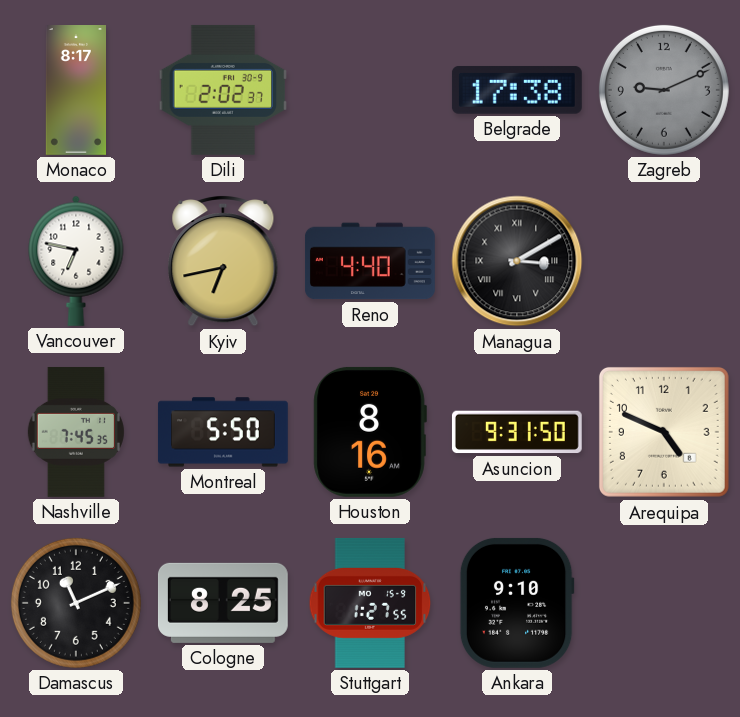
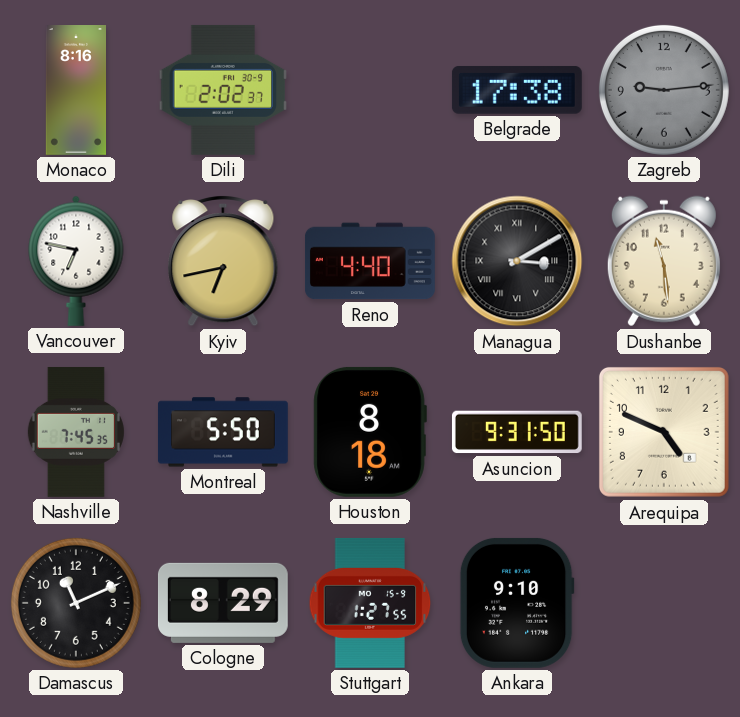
Monaco: 8:17 -> 8:16
Zagreb: 9:11 -> 9:14
Dushanbe: none -> 11:29
Houston: 8:16 -> 8:18
Cologne: 8:25 -> 8:29
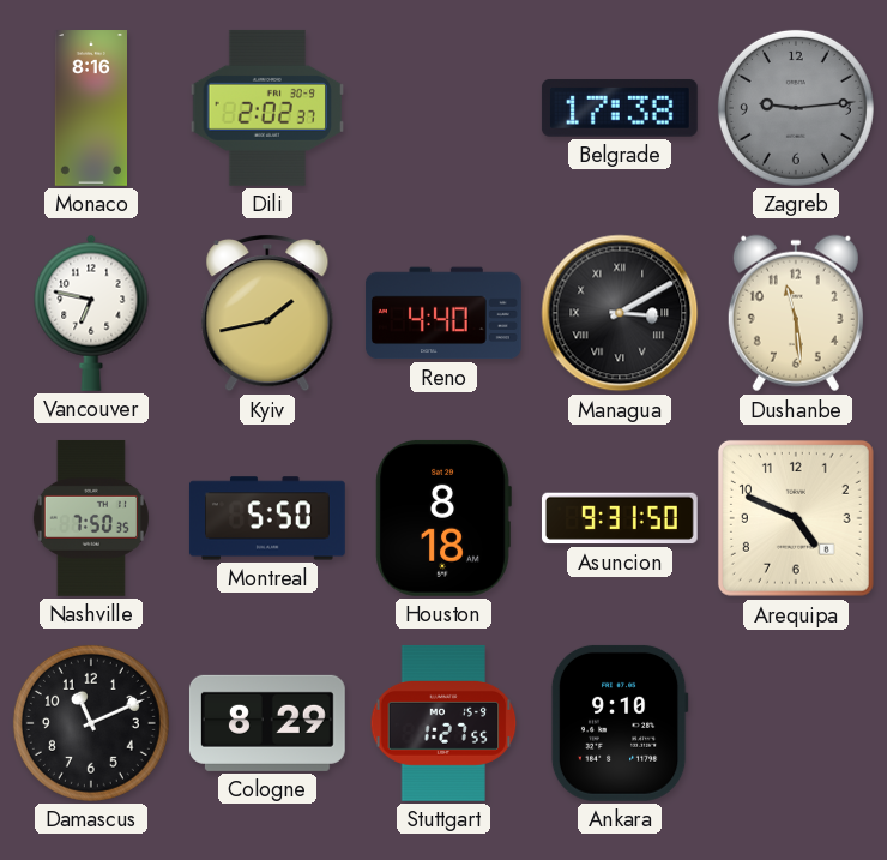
Kyiv: 6:43 -> 1:43
Nashville: 7:45 -> 7:50
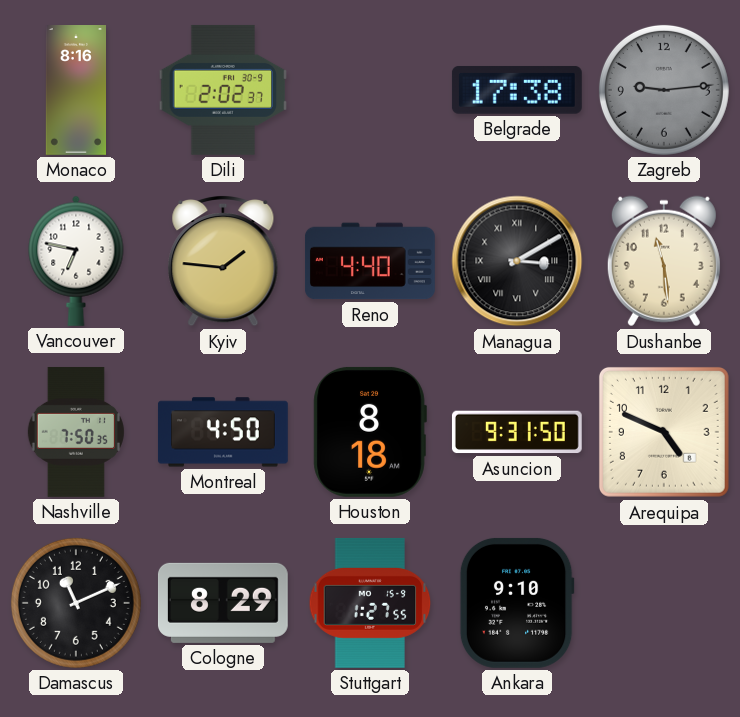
Kyiv: 1:43 -> 1:46
Montreal: 5:50 -> 4:50
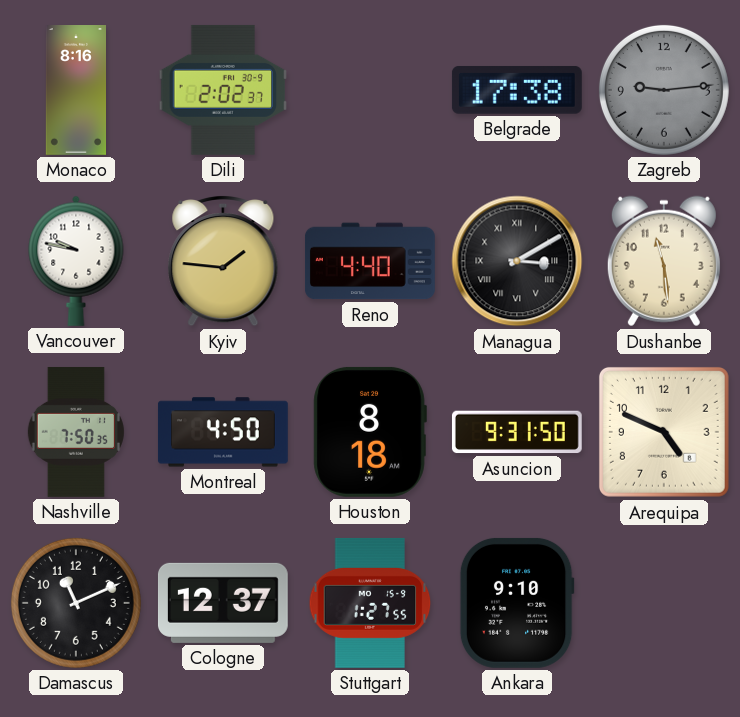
Vancouver: 6:47 -> 9:47
Cologne: 8:29 -> 12:37
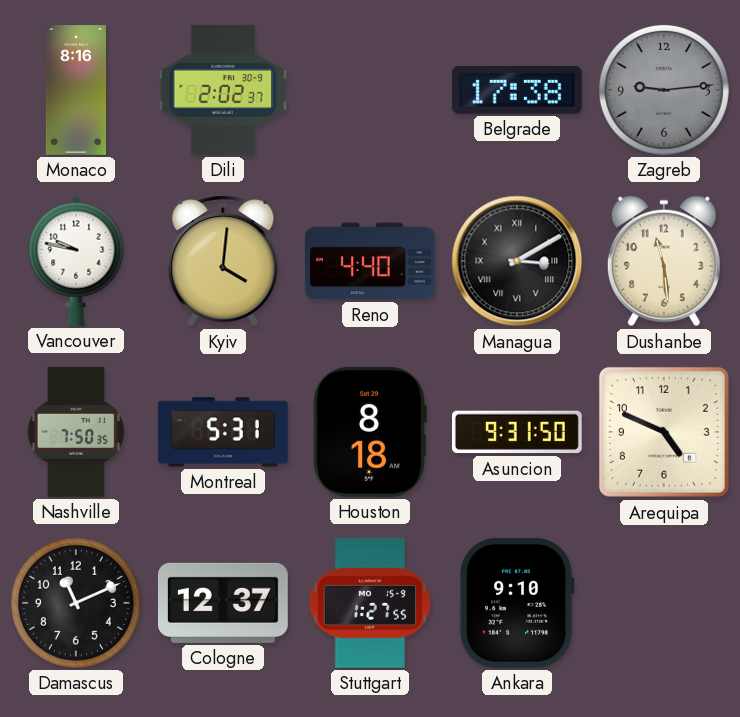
Kyiv: 1:46 -> 4:01
Montreal: 4:50 -> 5:31
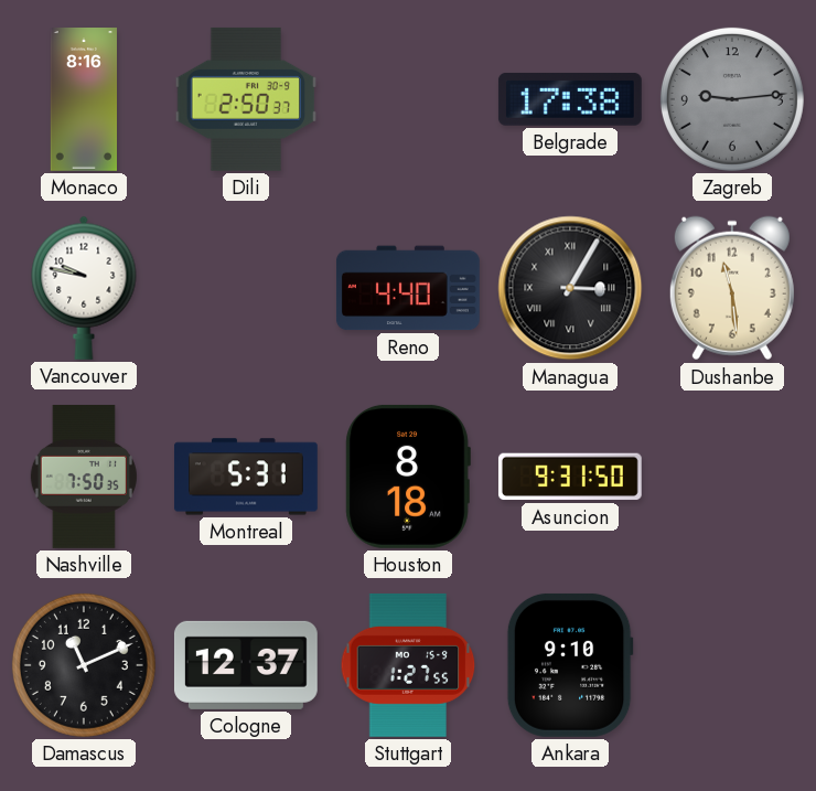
Dili: 2:02 -> 2:50
Kyiv: 4:01 -> none
Managua: 3:10 -> 3:05
Arequipa: 4:49 -> none
